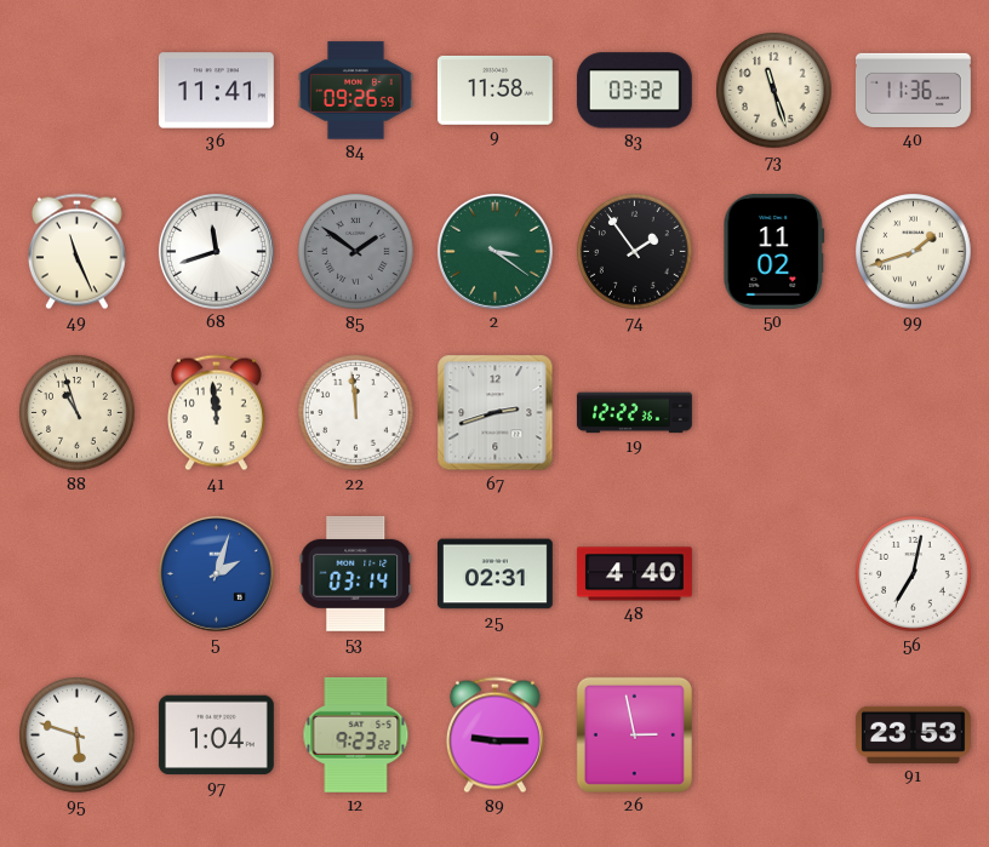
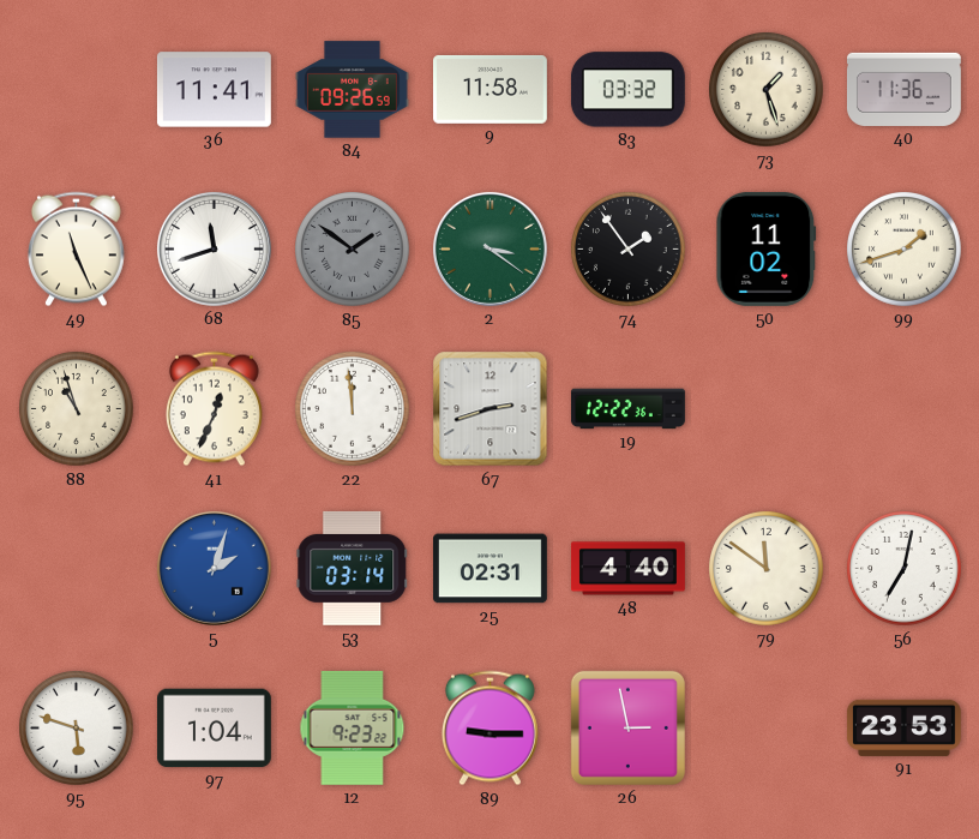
73: 11:27 -> 1:27
41: 11:59 -> 12:34
79: none -> 11:51
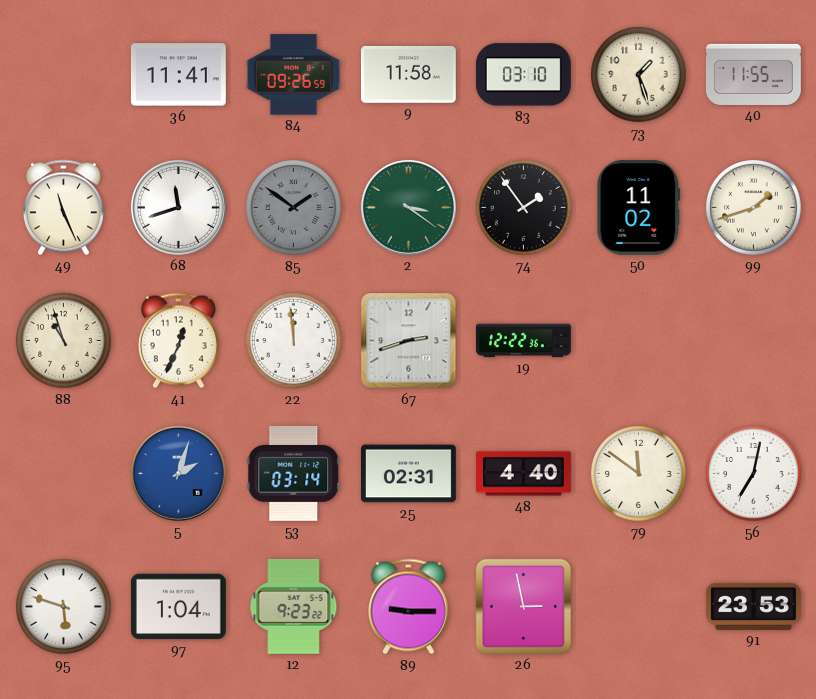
83: 03:32 -> 03:10
40: 11:36 -> 11:55
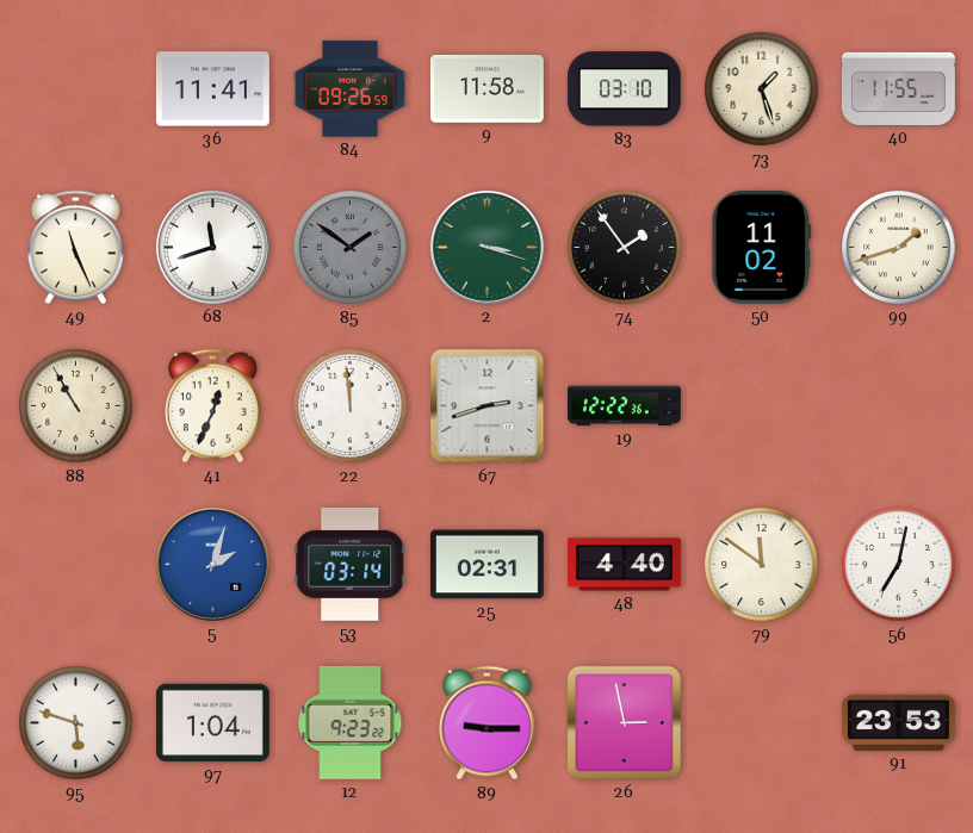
2: 3:21 -> 3:18
88: 10:57 -> 10:55
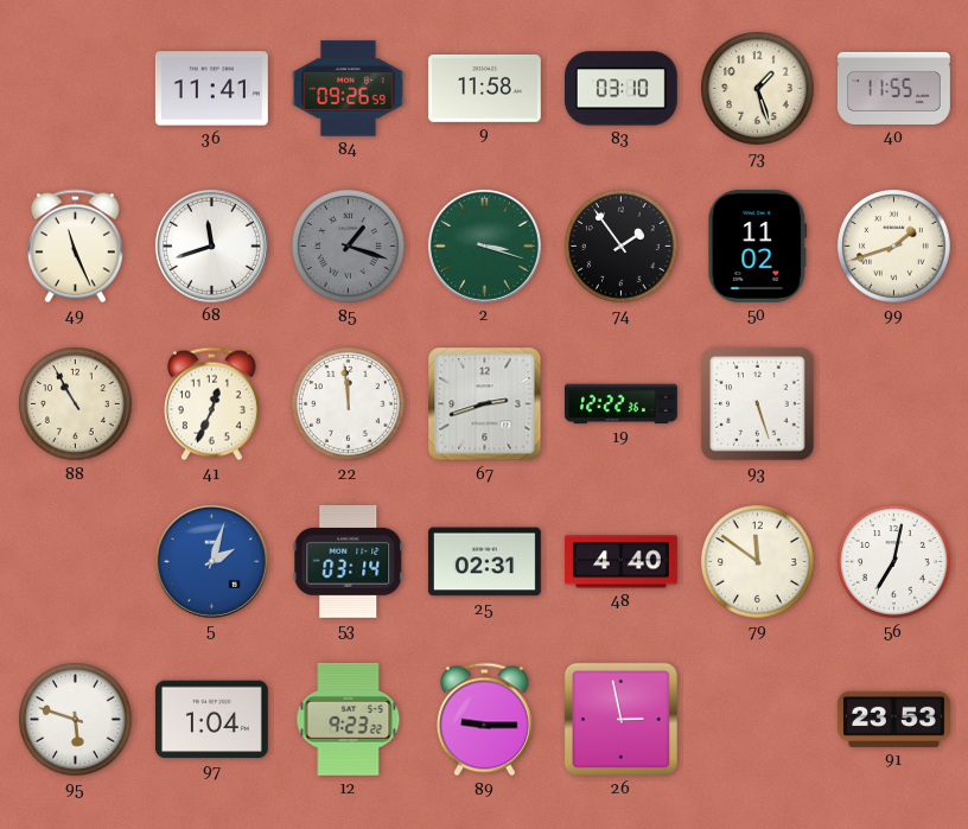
85: 1:51 -> 1:18
93: none -> 5:27
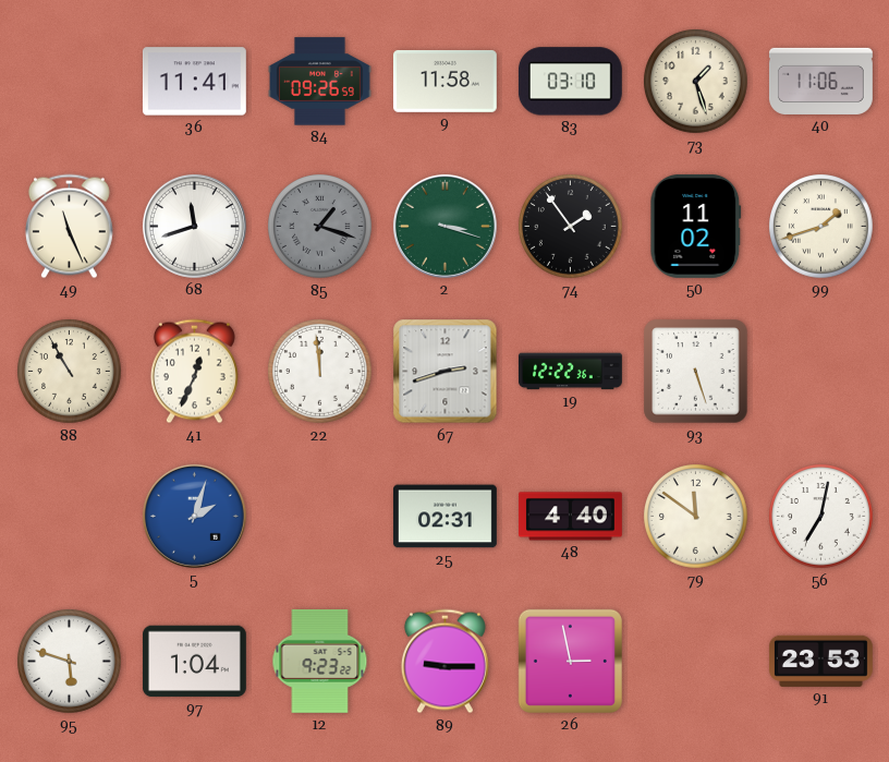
40: 11:55 -> 11:06
53: 03:14 -> none
